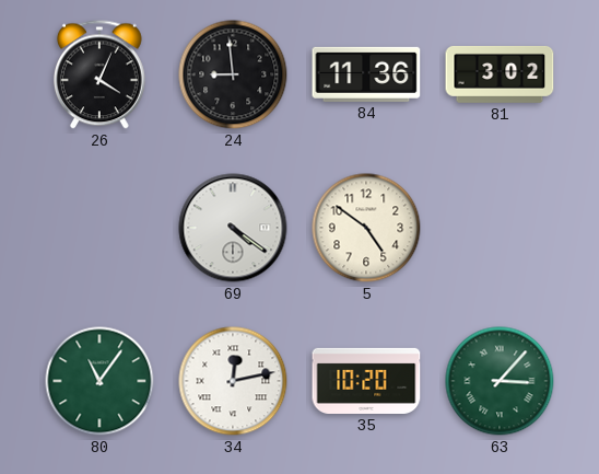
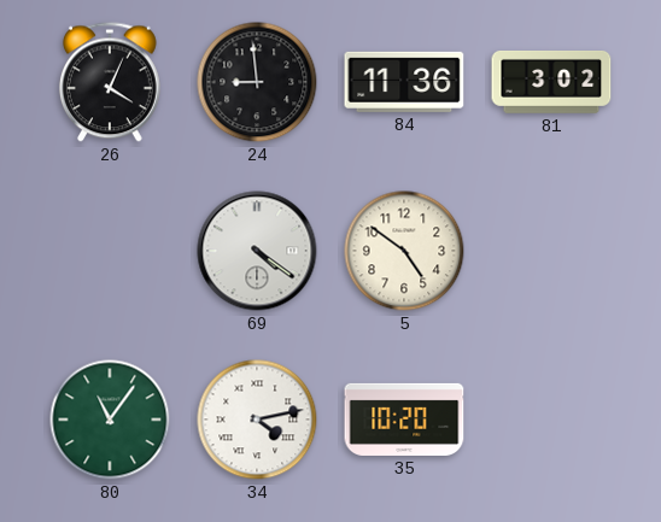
34: 12:13 -> 4:13
63: 3:07 -> none
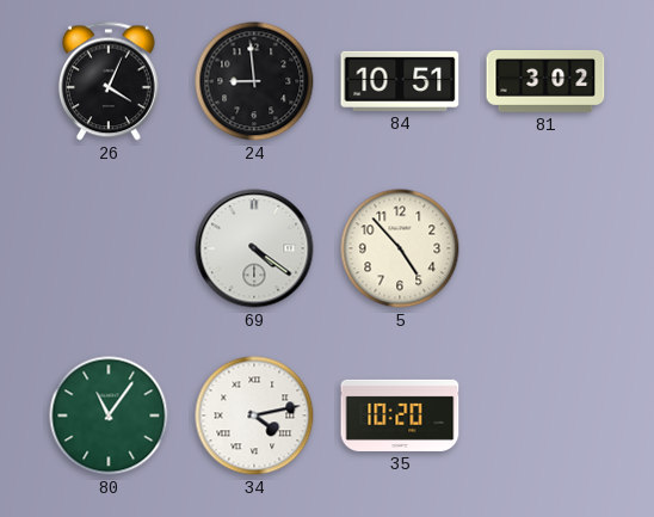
84: 11:36 -> 10:51
5: 4:51 -> 4:53
